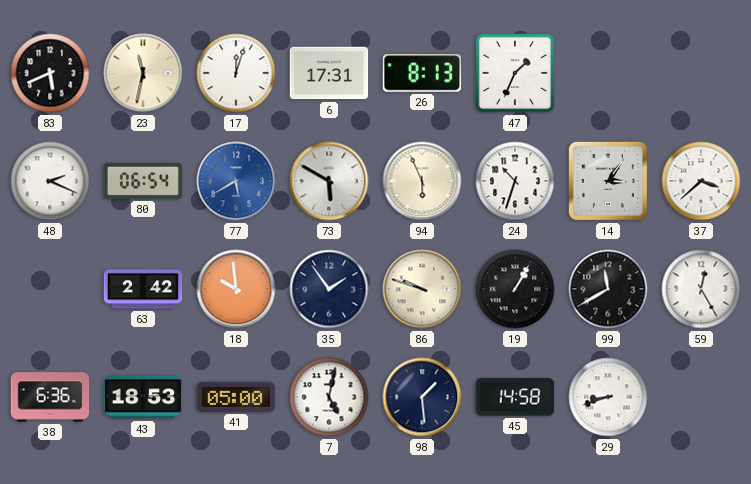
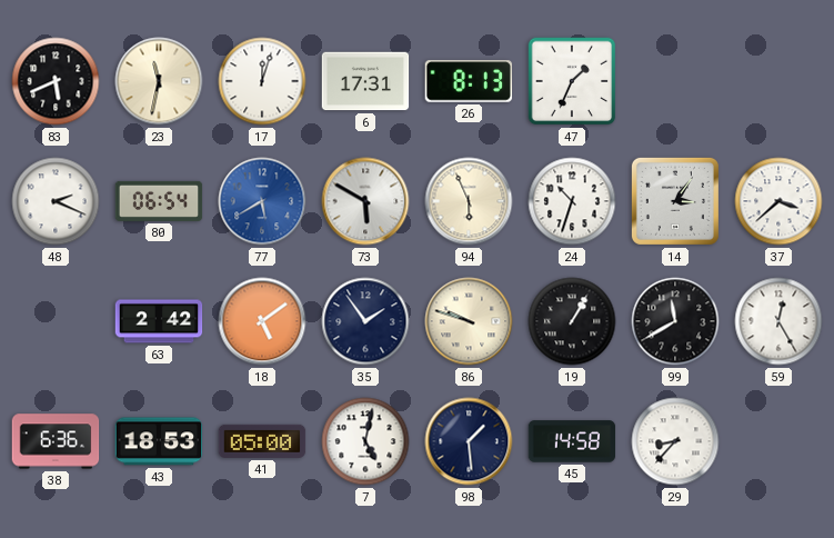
18: 9:59 -> 5:09
29: 8:42 -> 8:37
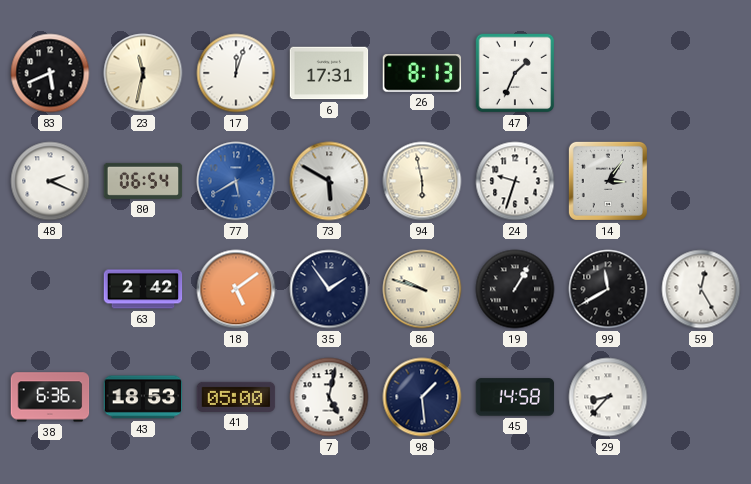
94: 5:56 -> 5:58
24: 10:33 -> 9:33
37: 3:38 -> none
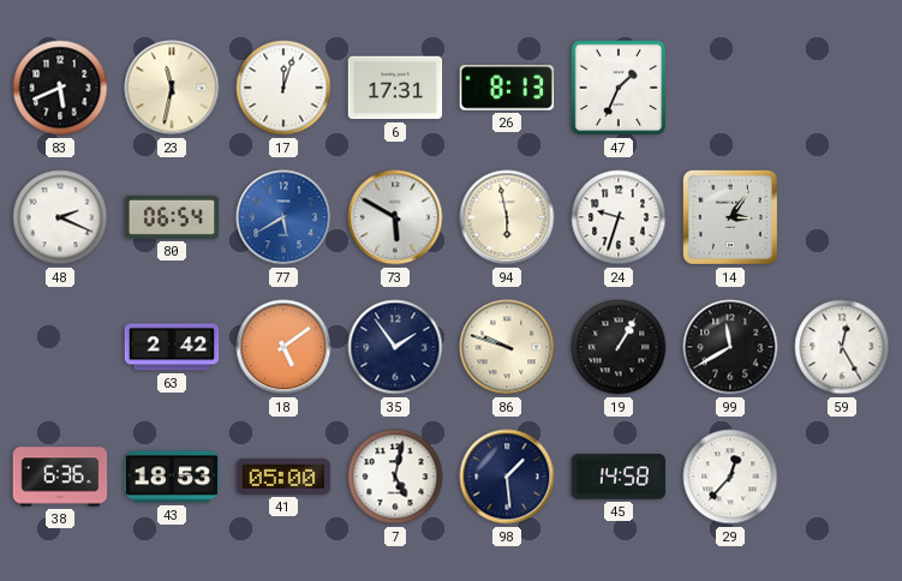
29: 8:37 -> 12:37
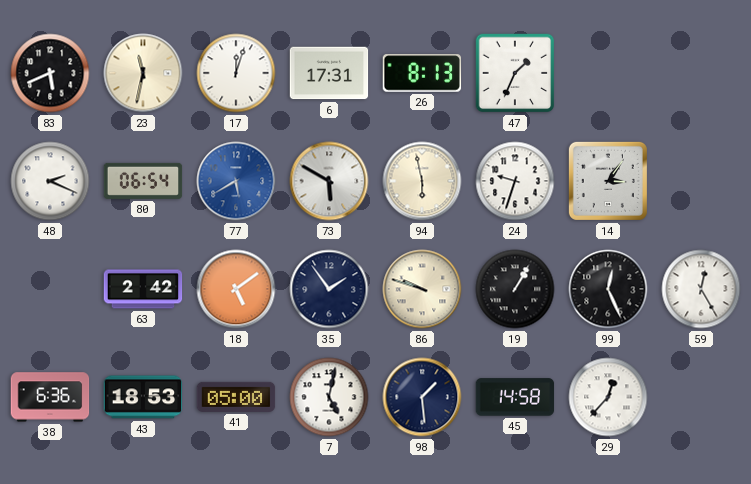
99: 11:40 -> 12:26
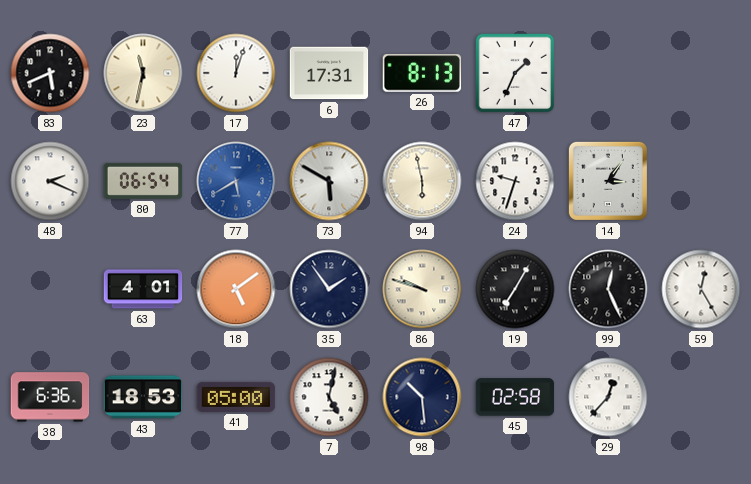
63: 2:42 -> 4:01
19: 1:05 -> 7:05
98: 1:29 -> 10:29
45: 14:58 -> 02:58
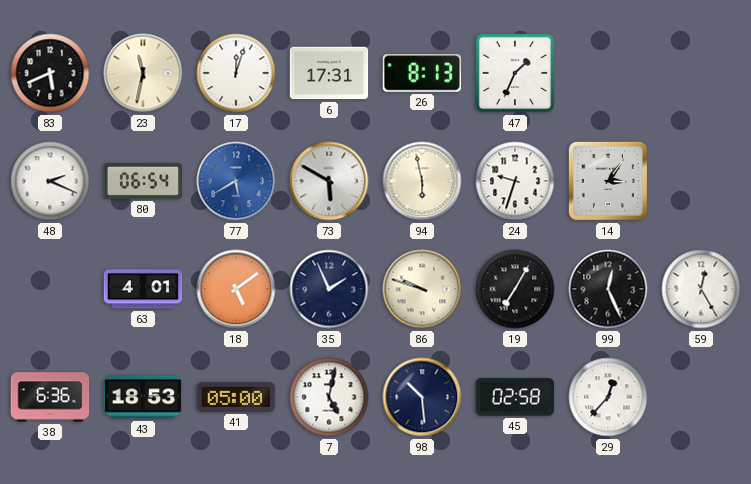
35: 1:54 -> 1:56
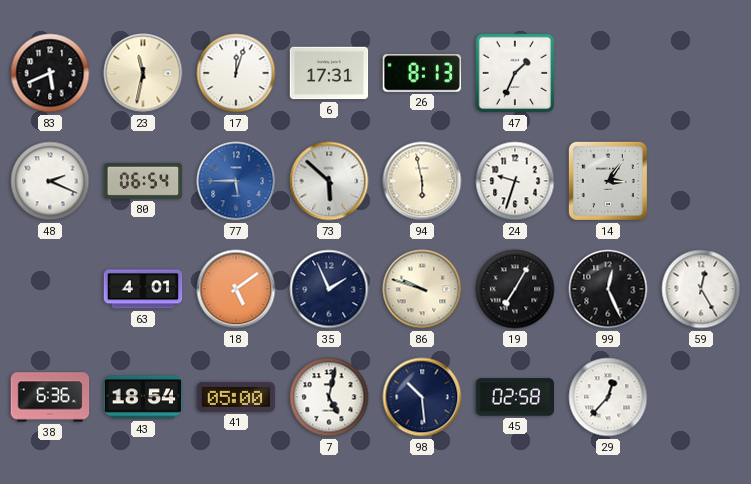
77: 5:40 -> 5:45
73: 5:50 -> 5:52
43: 18:53 -> 18:54
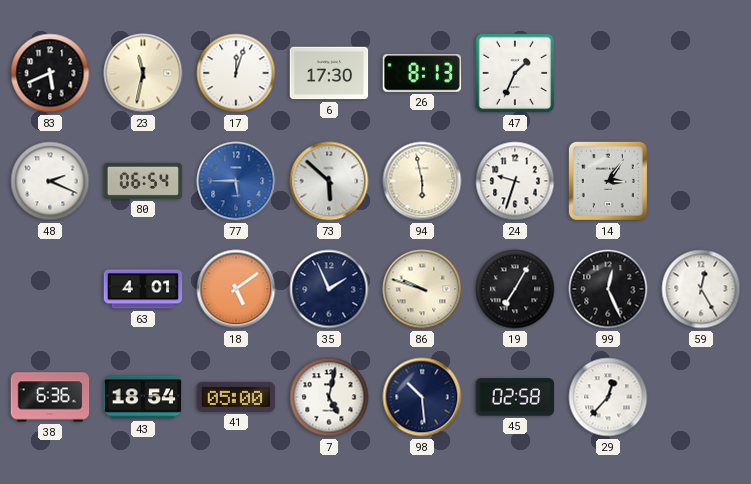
6: 17:31 -> 17:30
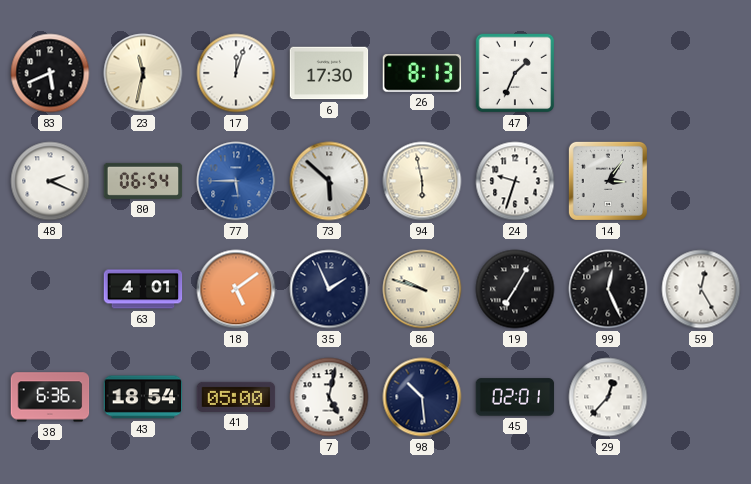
45: 02:58 -> 02:01
